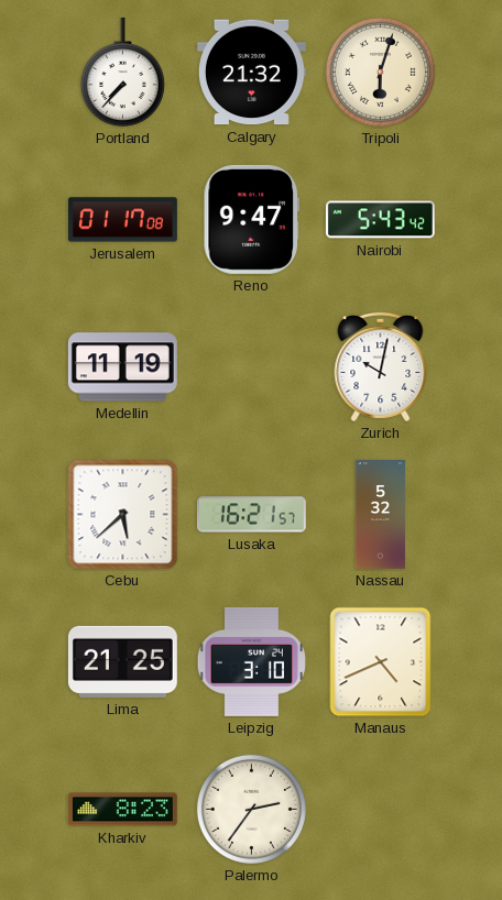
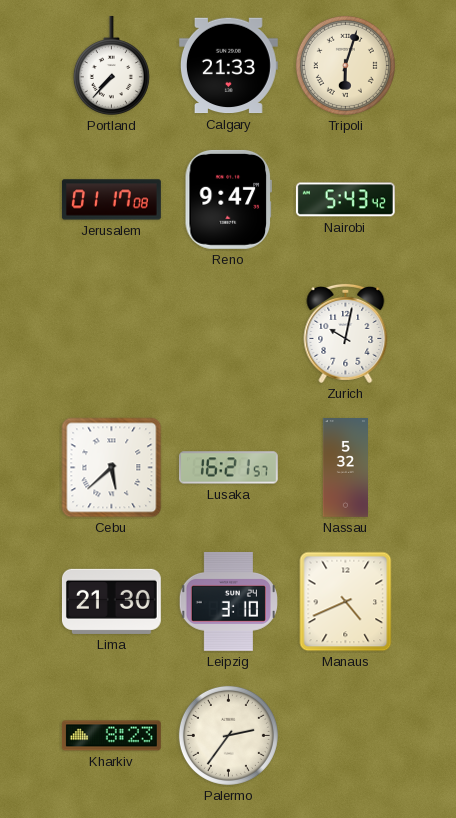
Calgary: 21:32 -> 21:33
Medellin: 11:19 -> none
Lima: 21:25 -> 21:30
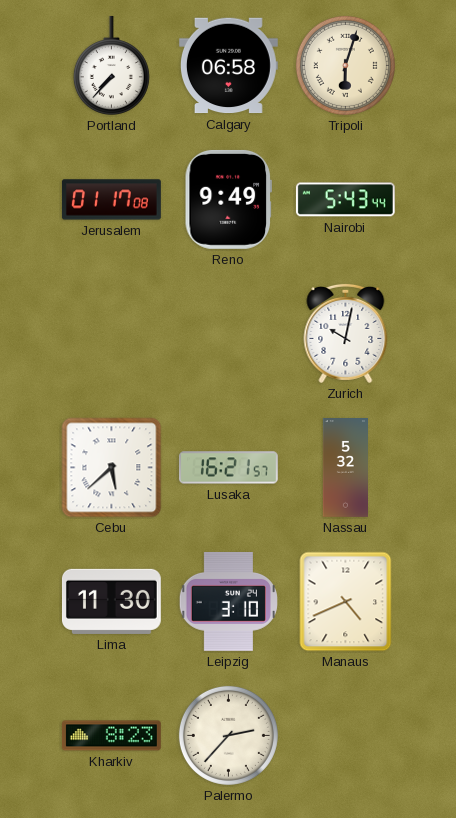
Calgary: 21:33 -> 06:58
Reno: 9:47 -> 9:49
Nairobi: 5:43:42 -> 5:43:44
Lima: 21:30 -> 11:30
Palermo: 2:36 -> 2:37
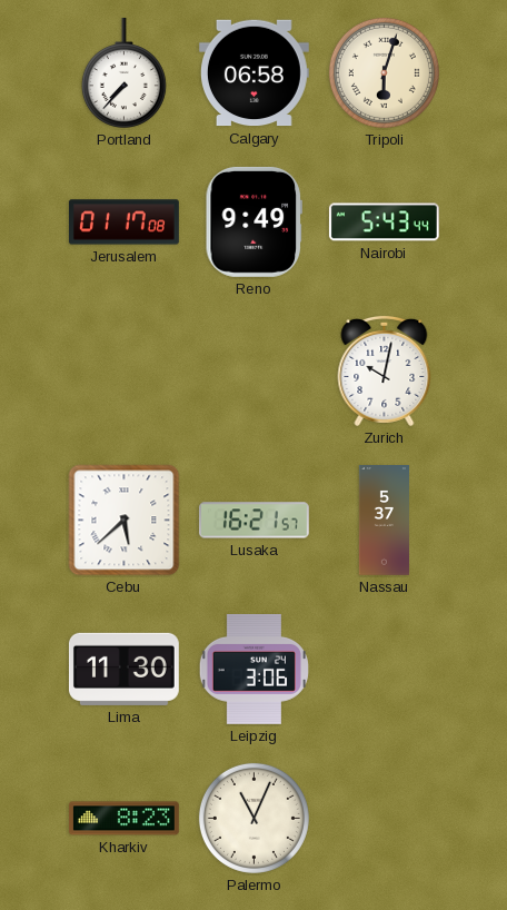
Nassau: 5:32 -> 5:37
Leipzig: 3:10 -> 3:06
Manaus: 4:41 -> none
Palermo: 2:37 -> 11:04
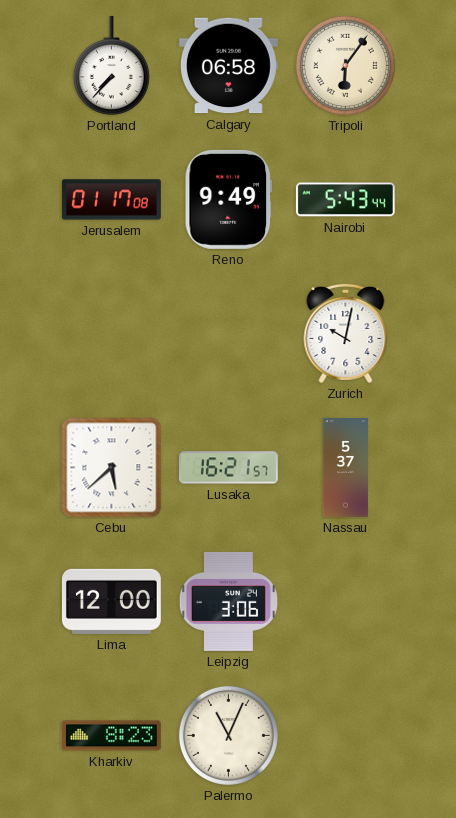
Tripoli: 6:03 -> 6:06
Lima: 11:30 -> 12:00
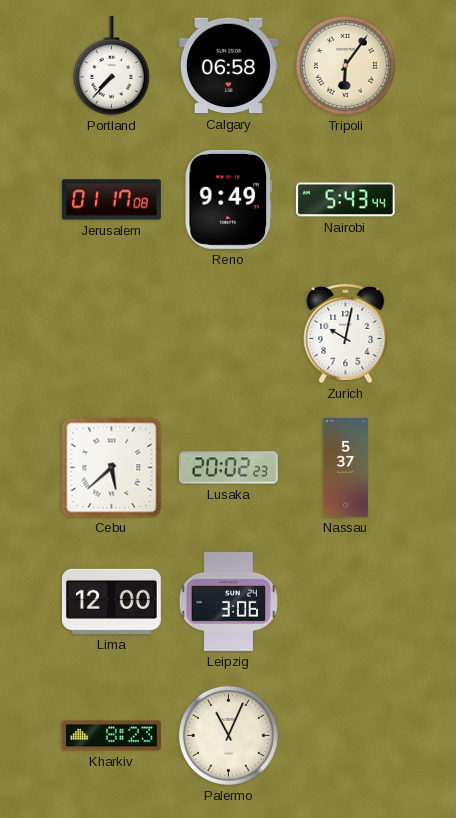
Lusaka: 16:21 -> 20:02
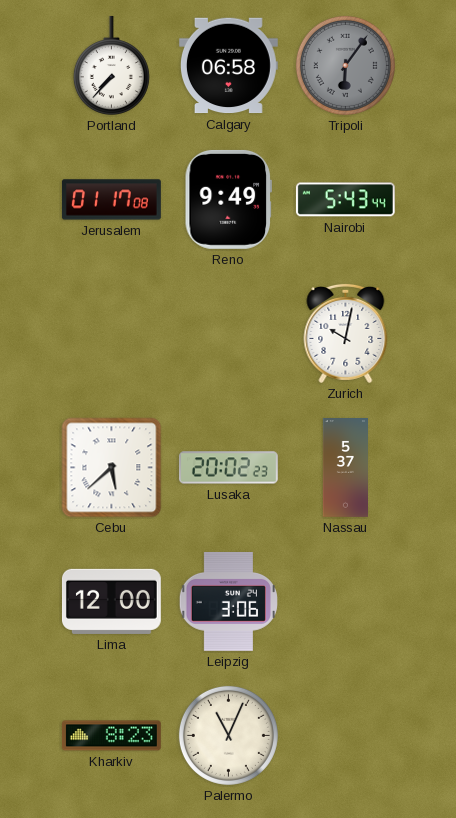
Tripoli dial: cream -> grey
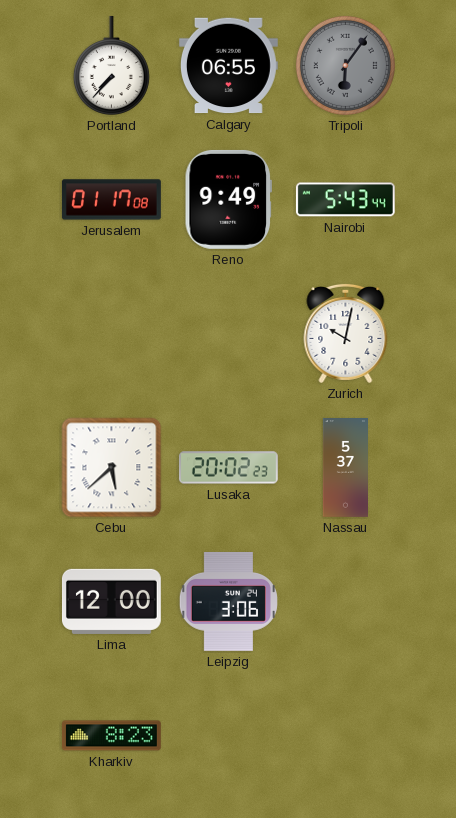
Calgary: 06:58 -> 06:55
Palermo: 11:04 -> none
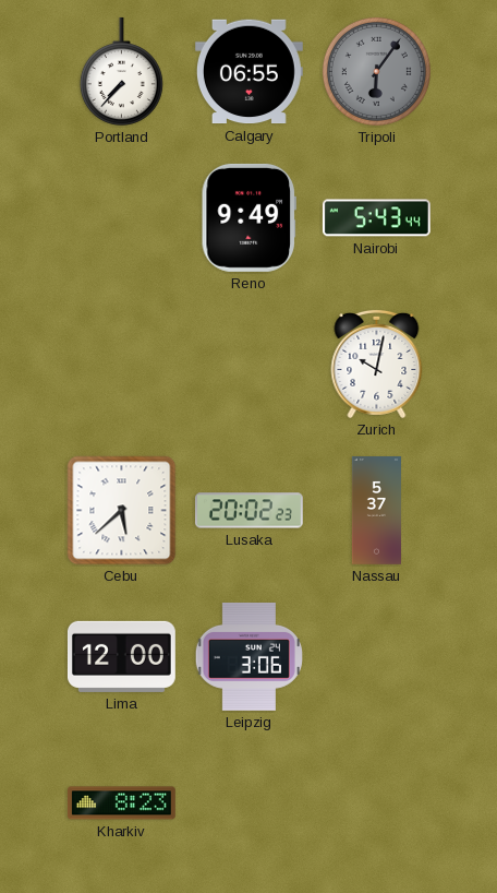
Jerusalem: 01:17 -> none
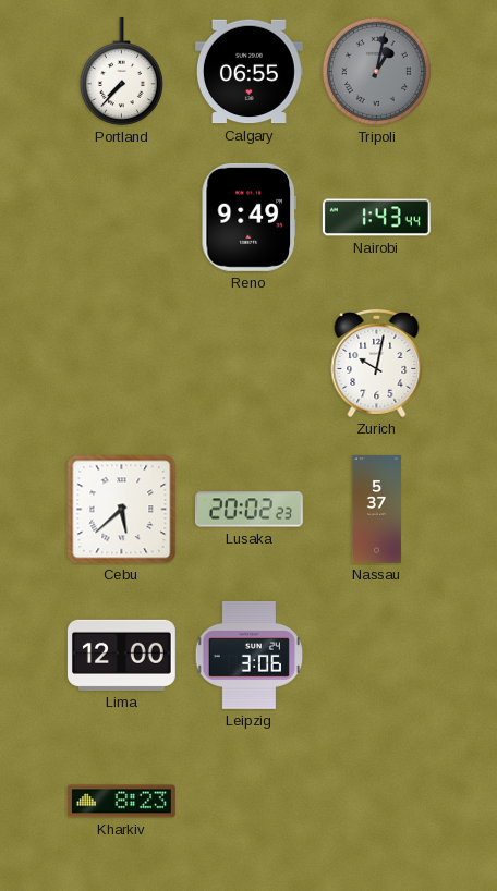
Tripoli: 6:06 -> 1:02
Nairobi: 5:43 -> 1:43
